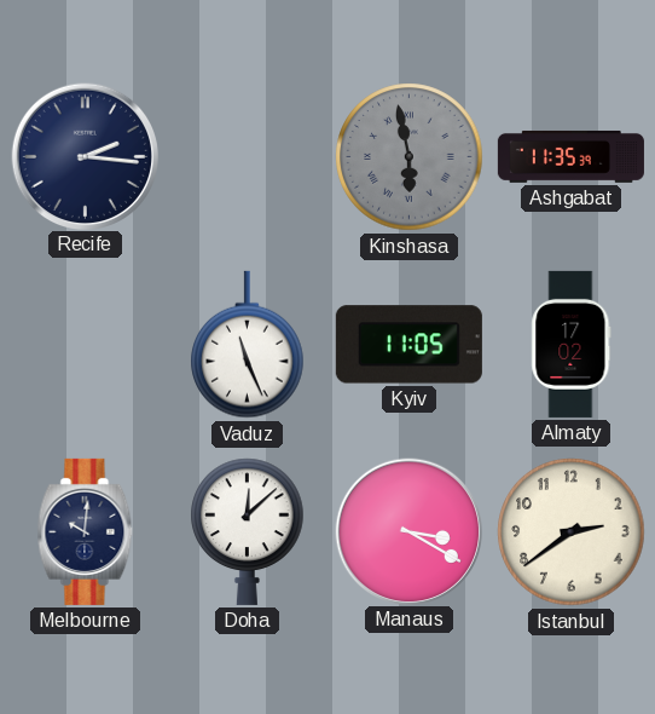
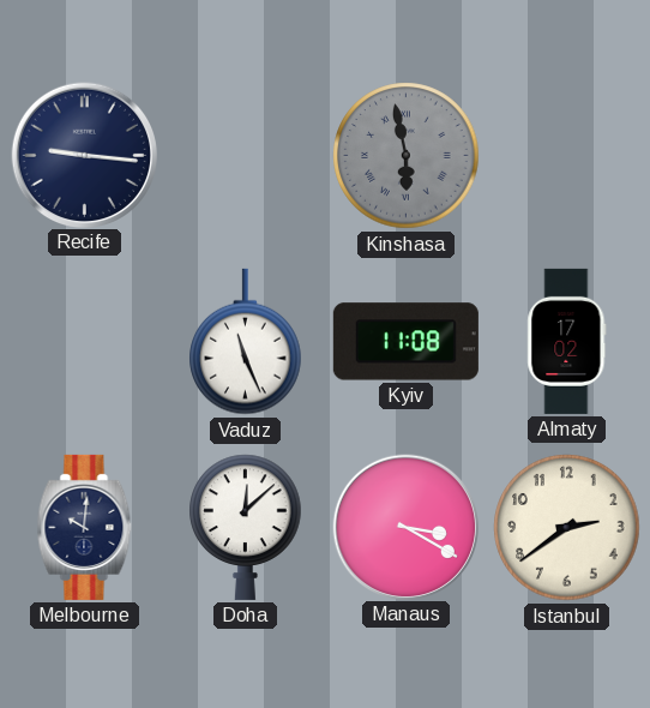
Recife: 2:16 -> 9:16
Ashgabat: 11:35 -> none
Kyiv: 11:05 -> 11:08
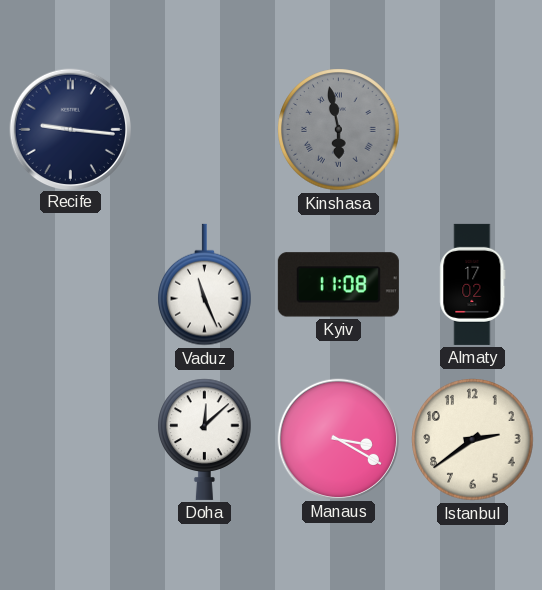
Melbourne: 10:01 -> none
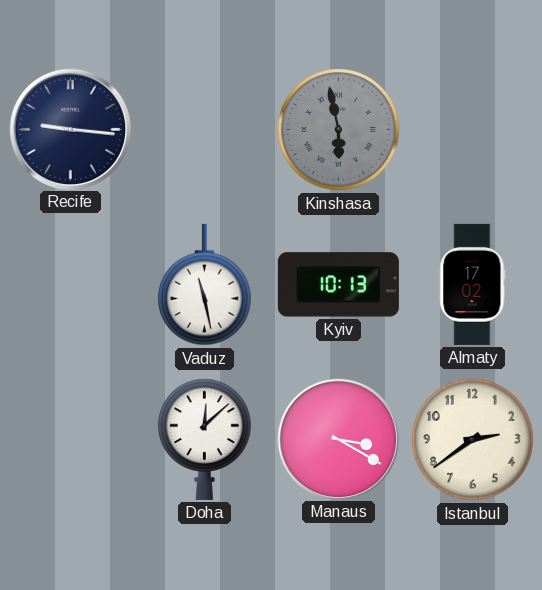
Vaduz: 11:26 -> 11:28
Kyiv: 11:08 -> 10:13
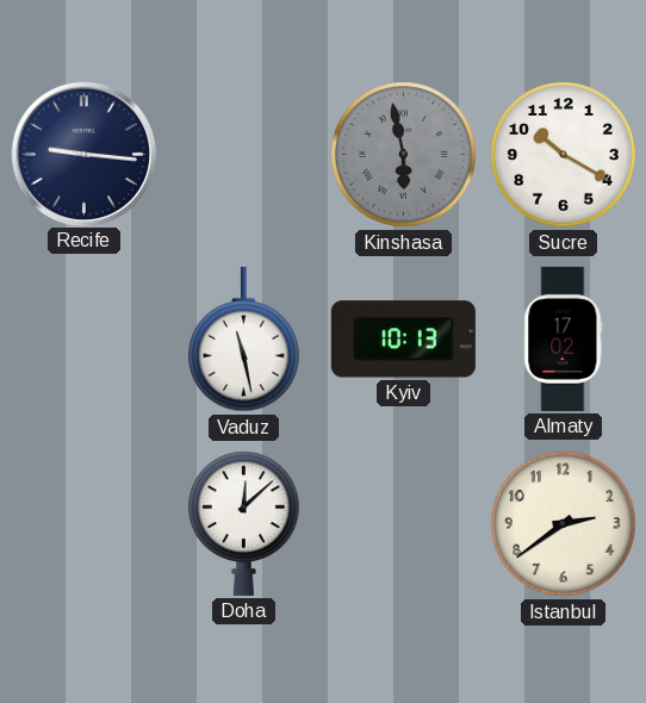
Sucre: none -> 10:20
Manaus: 3:20 -> none
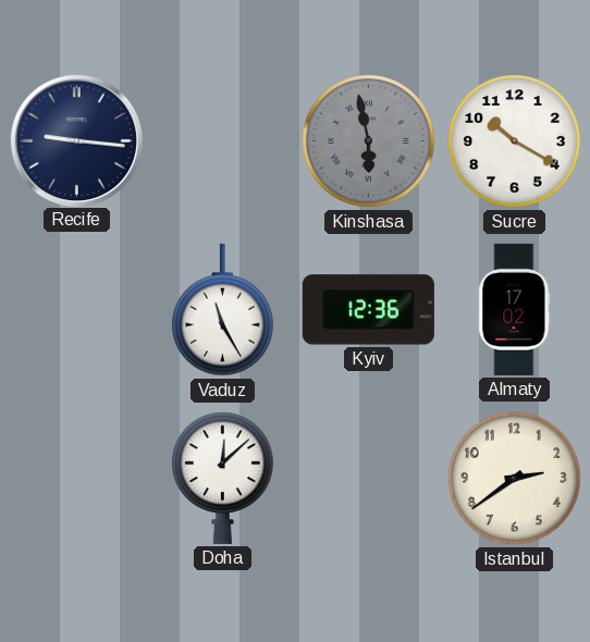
Vaduz: 11:28 -> 11:25
Kyiv: 10:13 -> 12:36
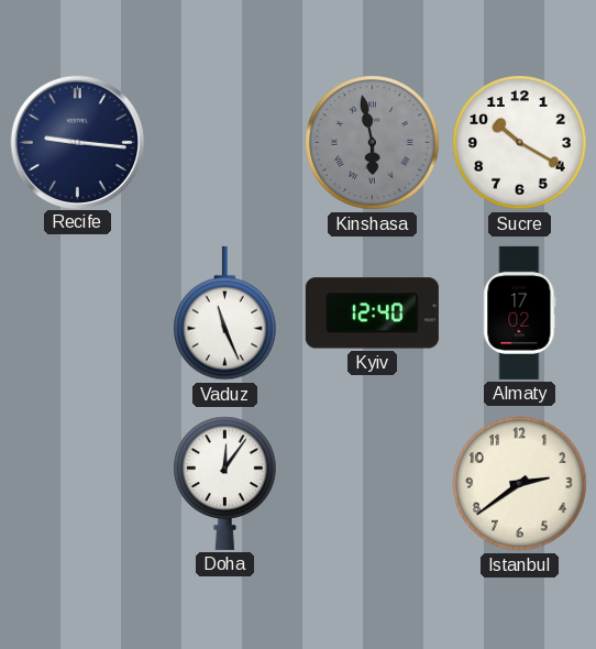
Vaduz: 11:25 -> 11:26
Kyiv: 12:36 -> 12:40
Doha: 12:08 -> 12:06
